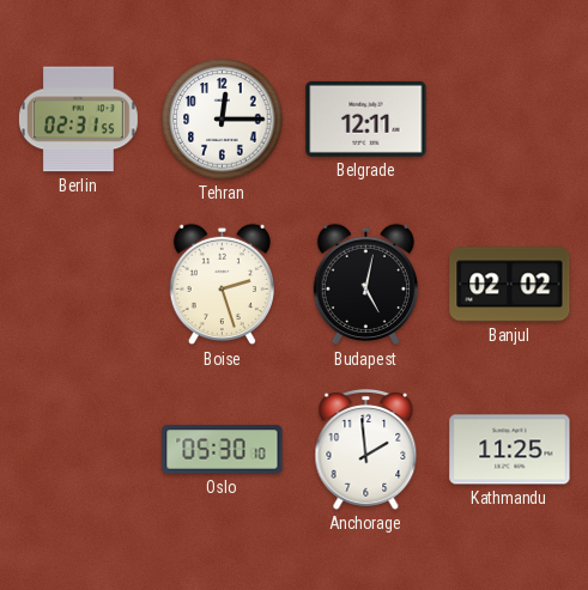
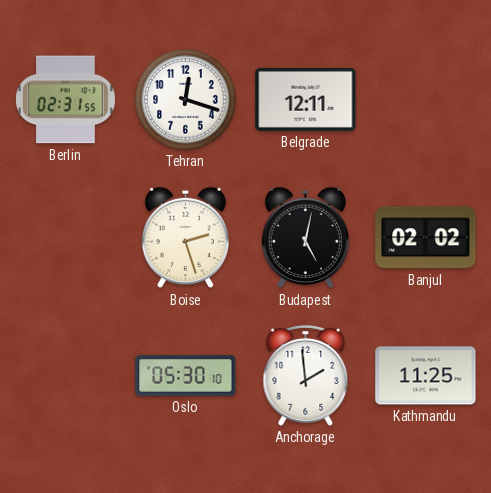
Tehran: 12:15 -> 12:18
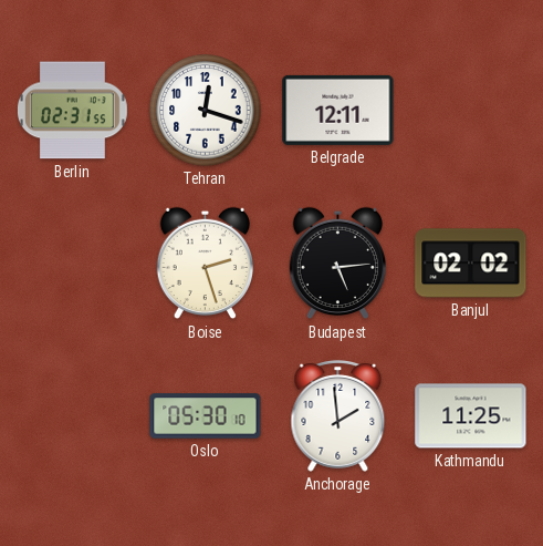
Budapest: 5:02 -> 5:14
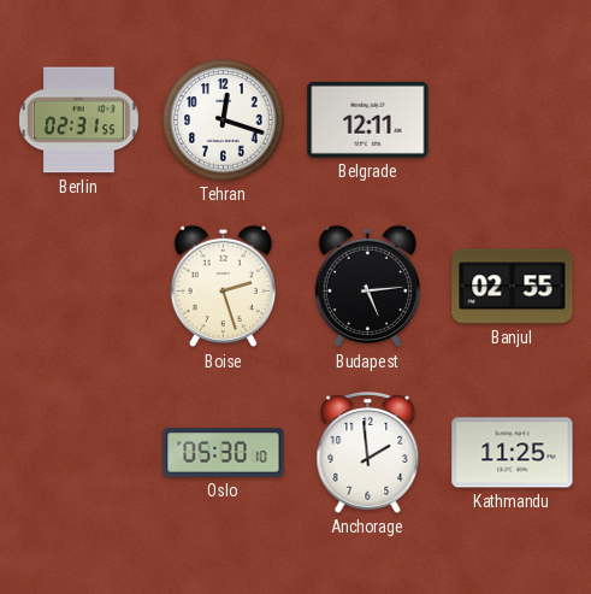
Banjul: 02:02 -> 02:55
